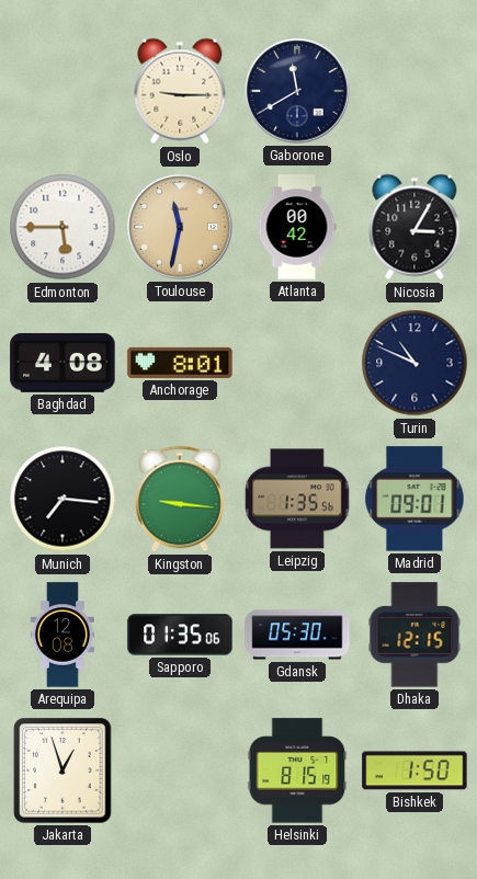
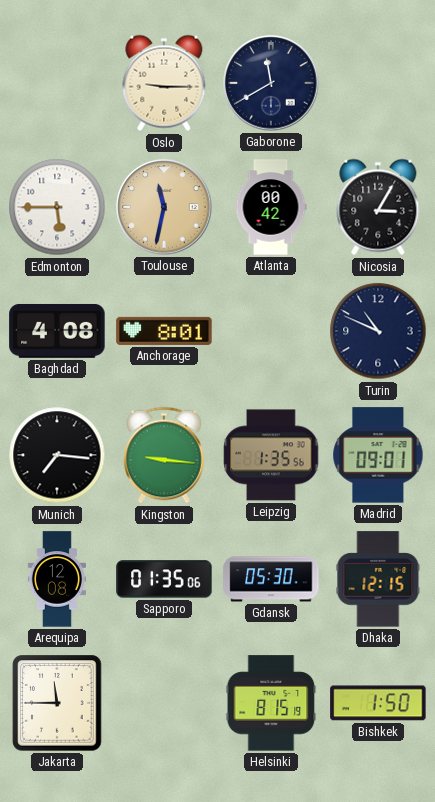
Jakarta: 12:57 -> 11:45
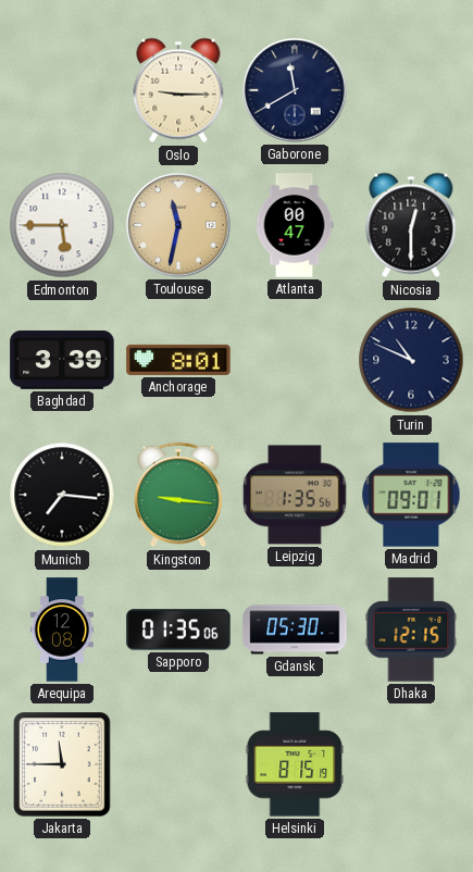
Atlanta: 00:42 -> 00:47
Nicosia: 3:05 -> 12:30
Baghdad: 4:08 -> 3:39
Bishkek: 1:50 -> none
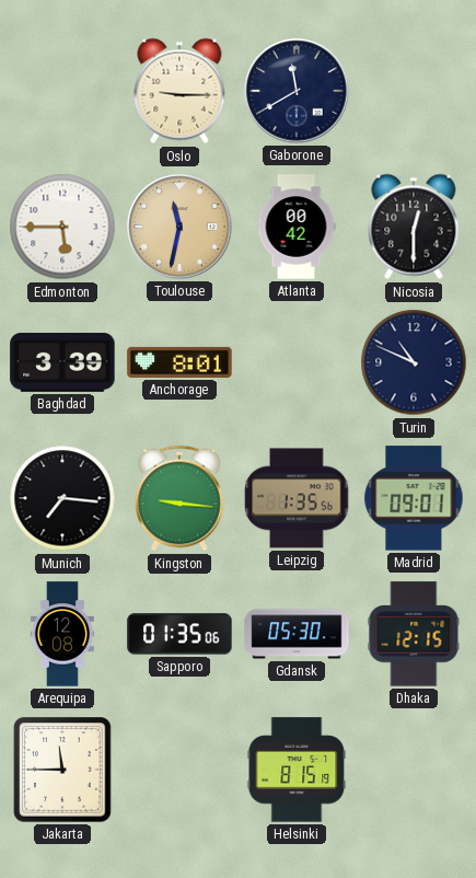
Atlanta: 00:47 -> 00:42
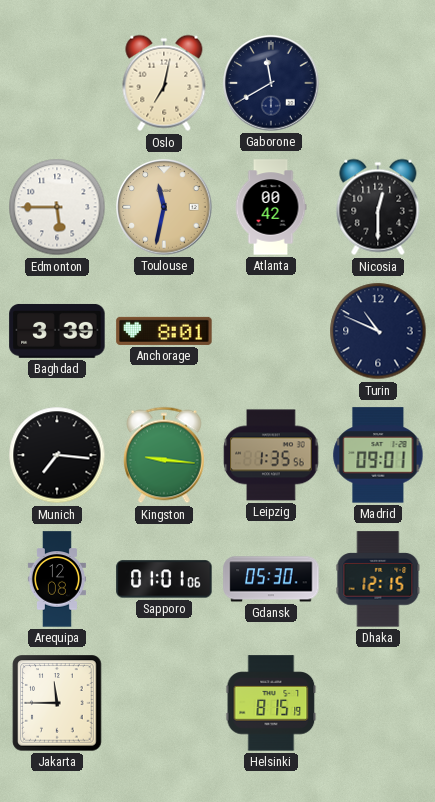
Oslo: 9:15 -> 7:02
Sapporo: 01:35 -> 01:01
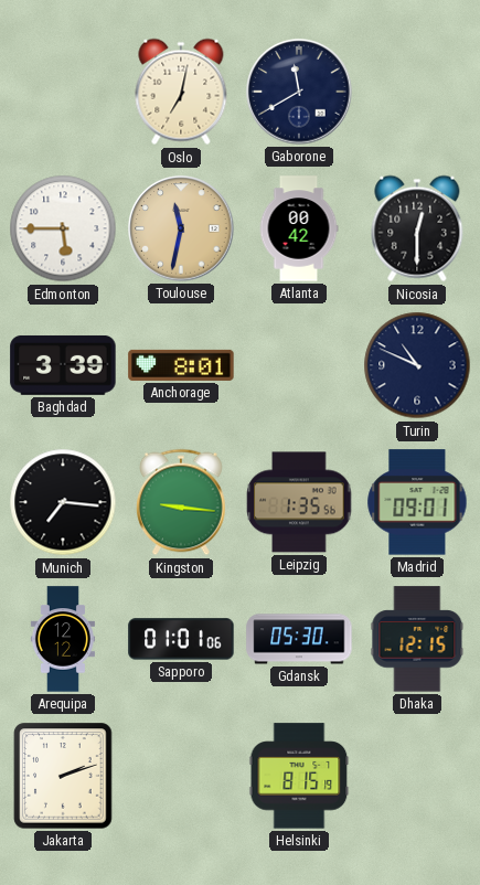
Arequipa: 12:08 -> 12:12
Jakarta: 11:45 -> 2:12
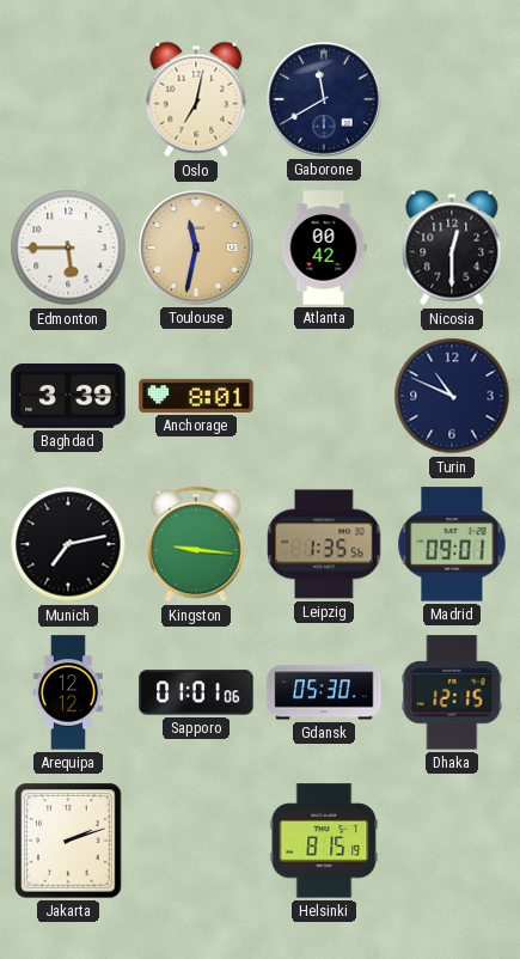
Munich: 7:16 -> 7:13
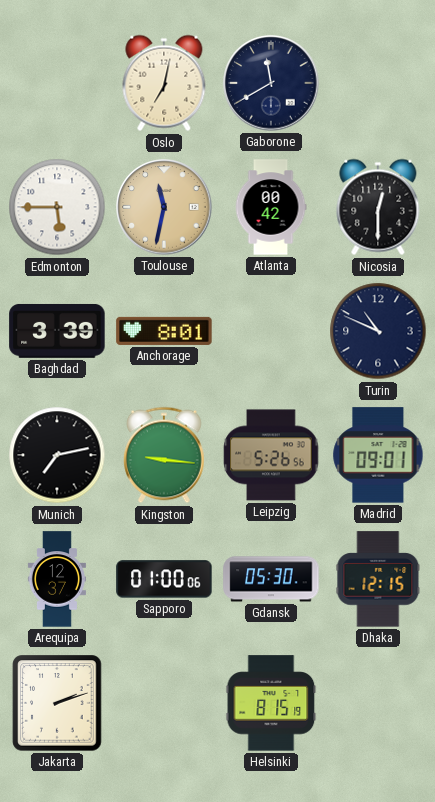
Leipzig: 1:35 -> 5:26
Arequipa: 12:12 -> 12:37
Sapporo: 01:01 -> 01:00
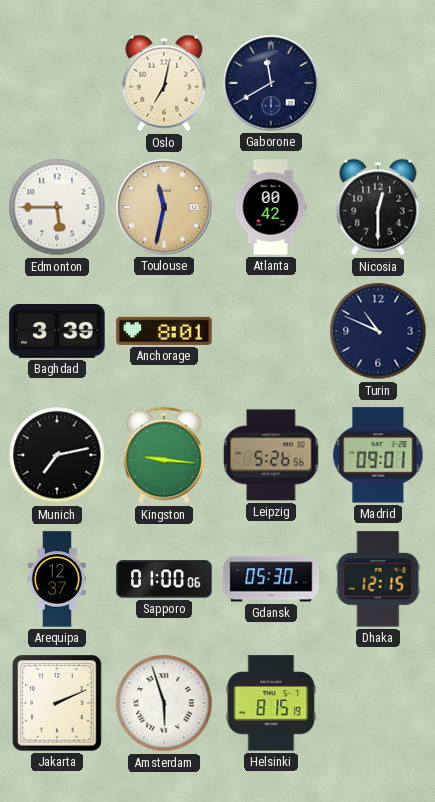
Jakarta: 2:12 -> 2:11
Amsterdam: none -> 5:57
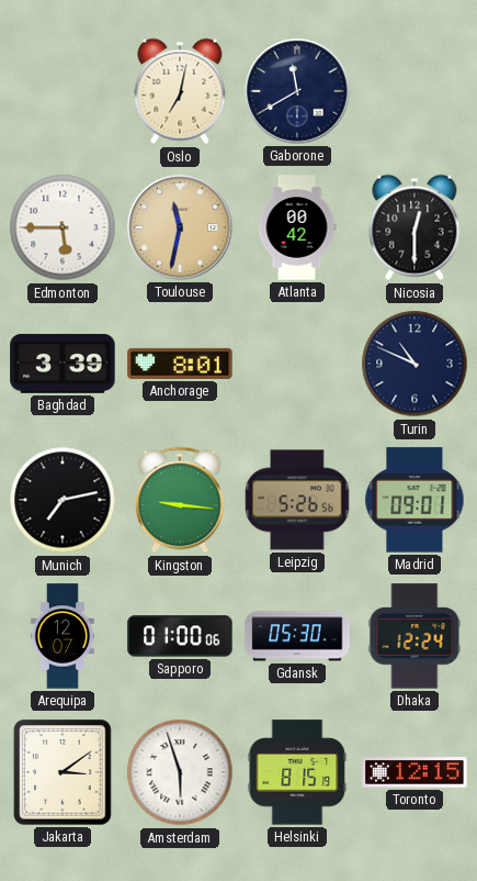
Arequipa: 12:37 -> 12:07
Dhaka: 12:15 -> 12:24
Jakarta: 2:11 -> 3:09
Toronto: none -> 12:15
